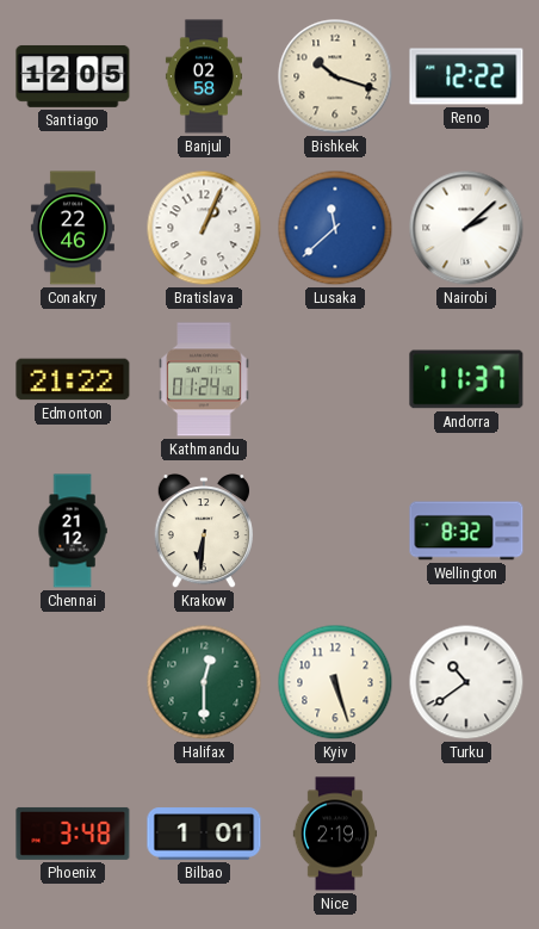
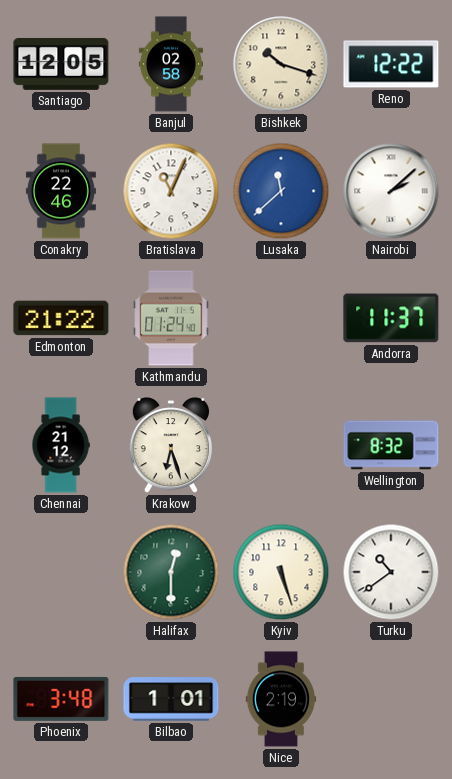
Bratislava: 1:04 -> 11:04
Krakow: 6:31 -> 6:27
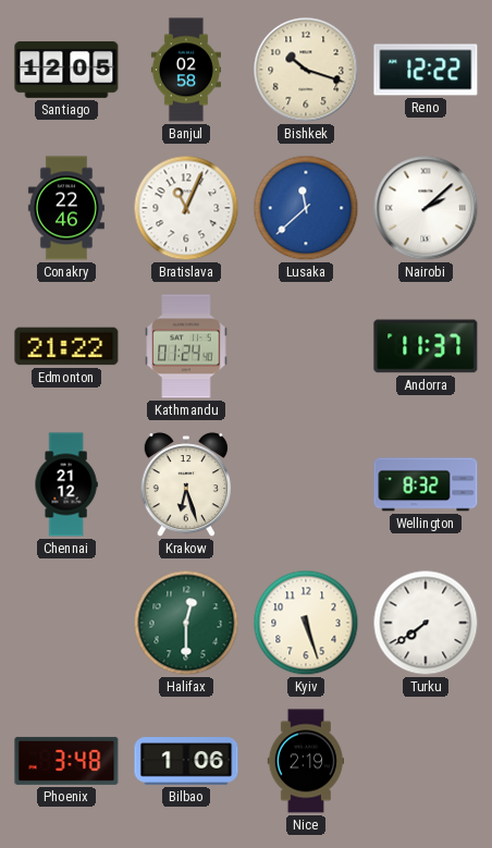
Turku: 10:39 -> 7:39
Bilbao: 1:01 -> 1:06
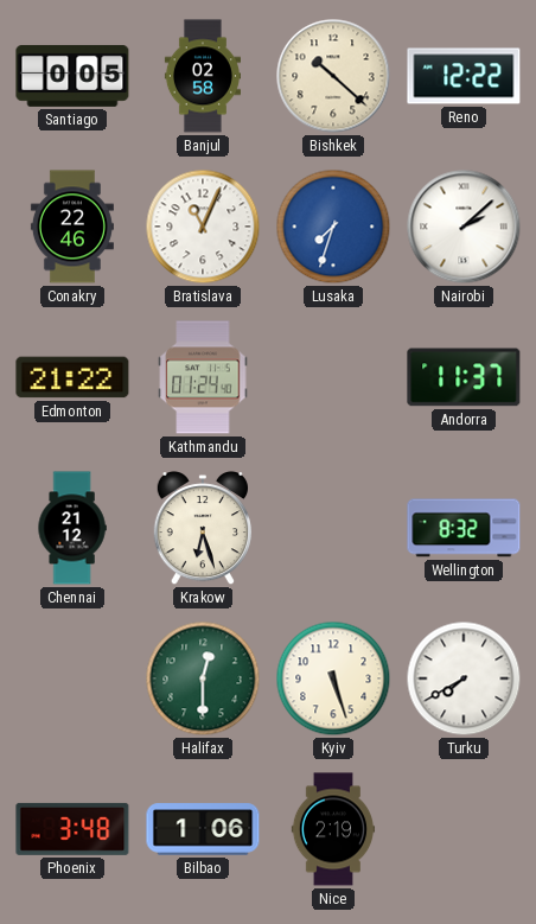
Santiago: 12:05 -> 0:05
Bishkek: 10:18 -> 10:22
Lusaka: 11:38 -> 7:33
Turku: 7:39 -> 7:40
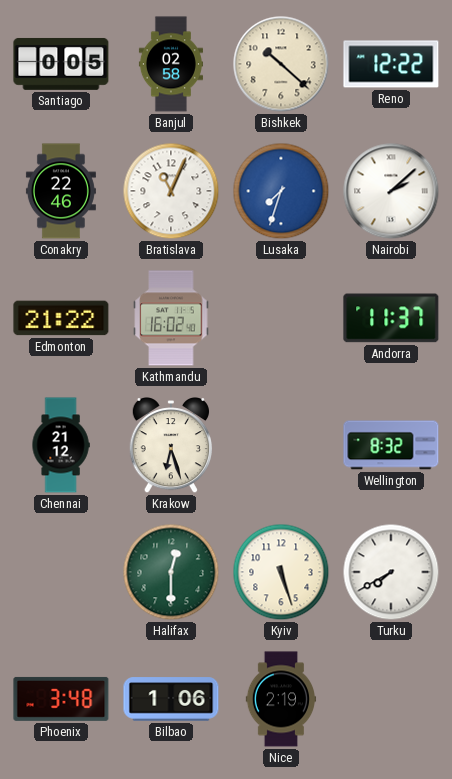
Kathmandu: 01:24 -> 16:02
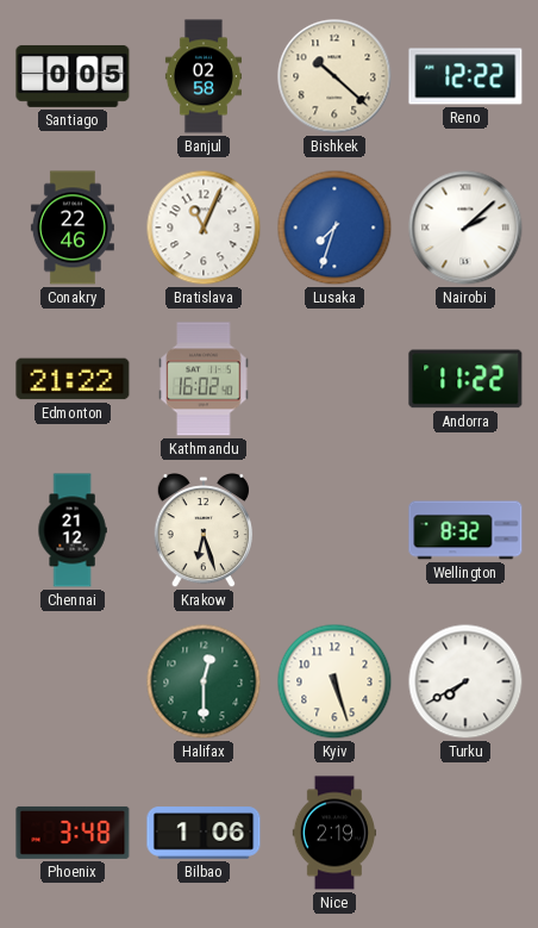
Andorra: 11:37 -> 11:22
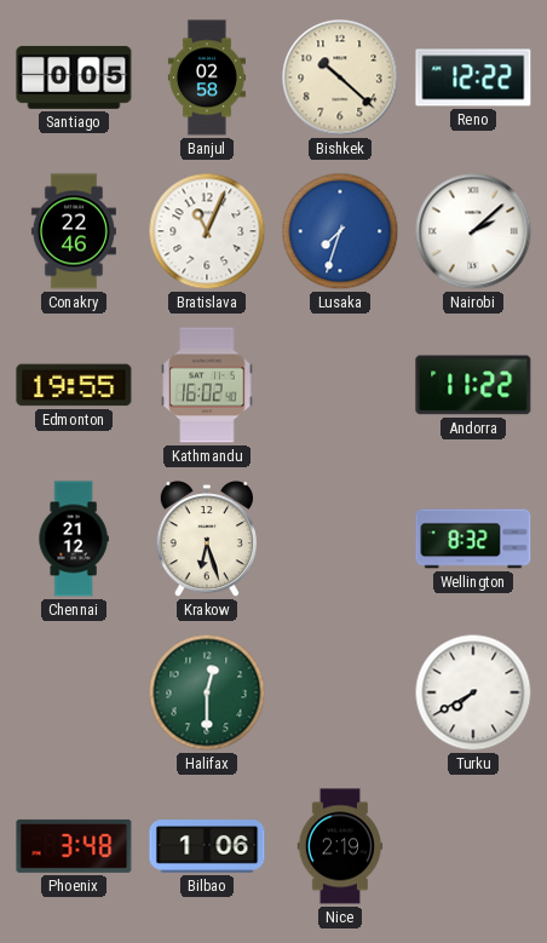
Edmonton: 21:22 -> 19:55
Kyiv: 5:27 -> none
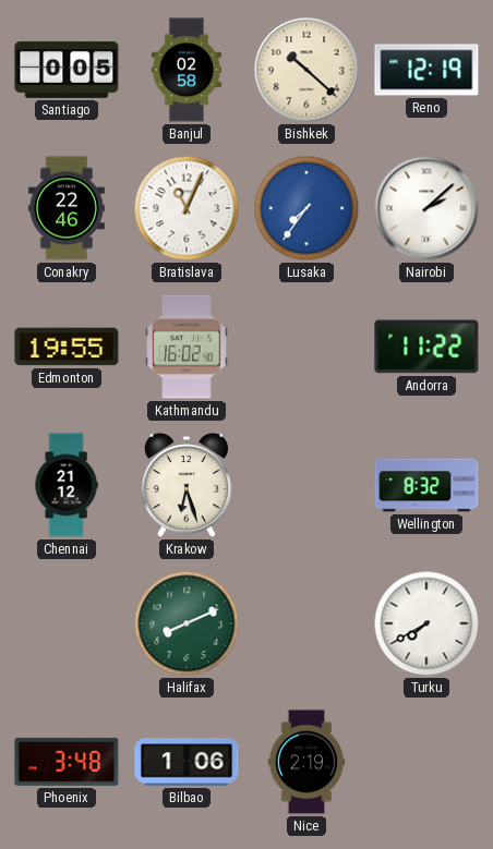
Reno: 12:22 -> 12:19
Lusaka: 7:33 -> 7:36
Halifax: 12:30 -> 8:11
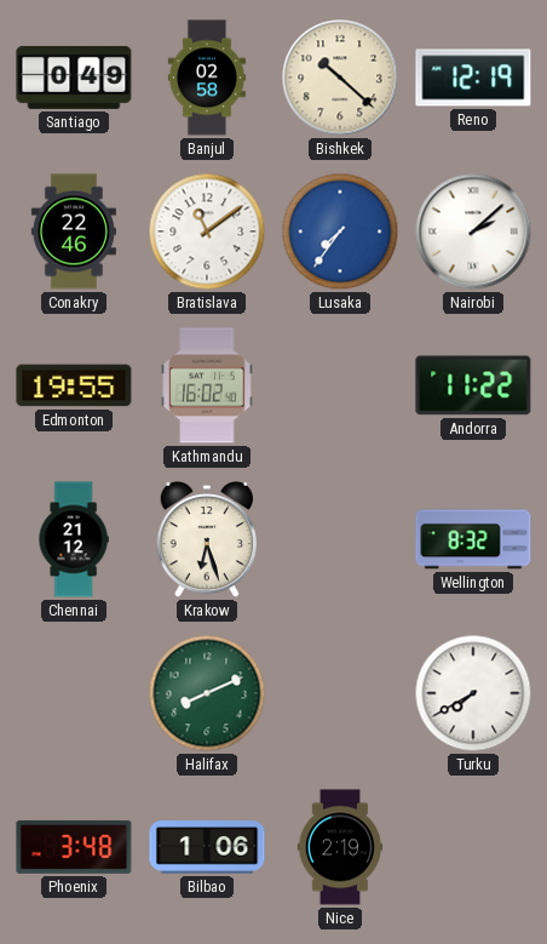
Santiago: 0:05 -> 0:49
Bratislava: 11:04 -> 11:09
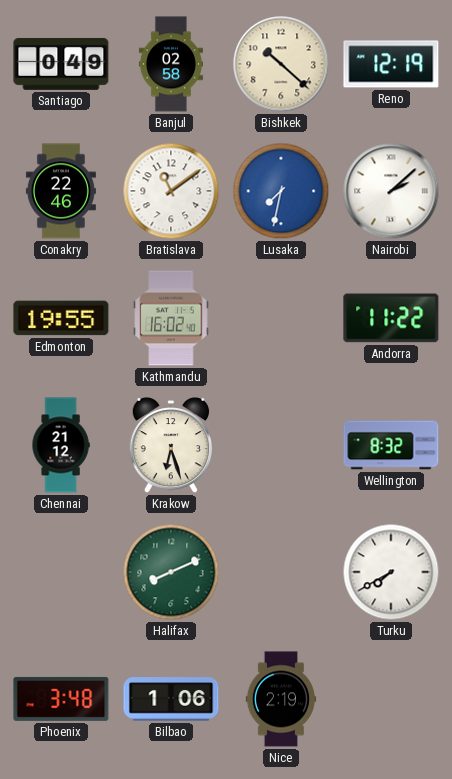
Lusaka: 7:36 -> 7:32
